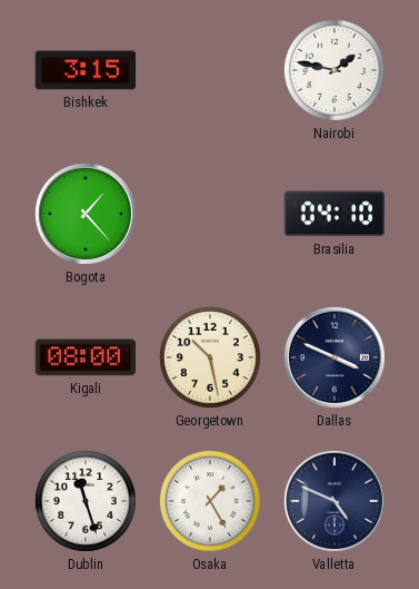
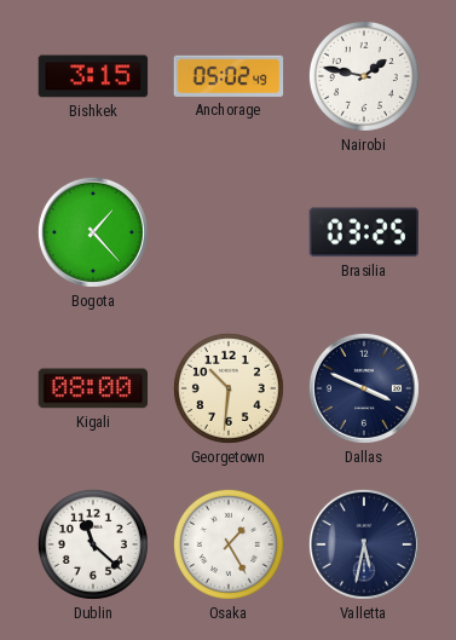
Anchorage: none -> 05:02
Brasilia: 04:10 -> 03:25
Georgetown: 10:28 -> 10:31
Dublin: 11:27 -> 11:22
Valletta: 4:49 -> 5:32
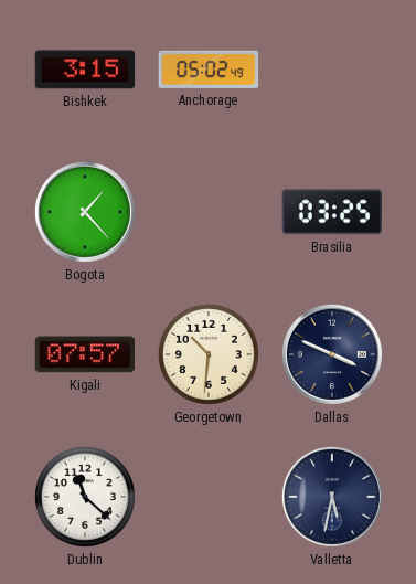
Nairobi: 1:47 -> none
Kigali: 08:00 -> 07:57
Osaka: 1:25 -> none
